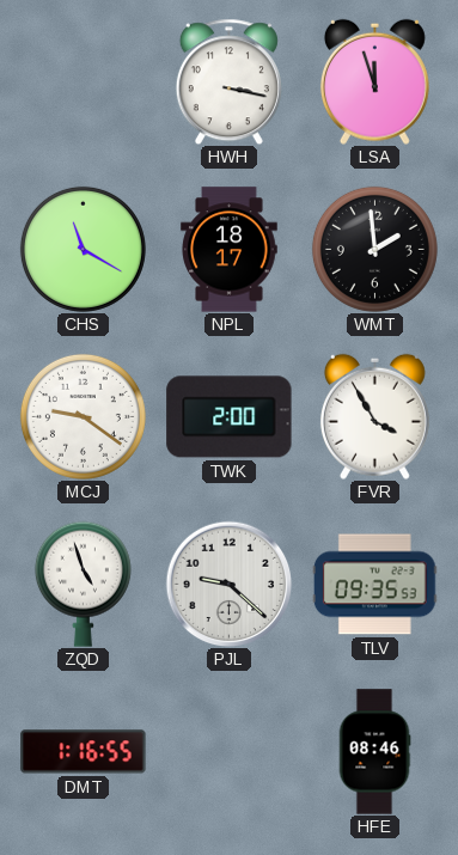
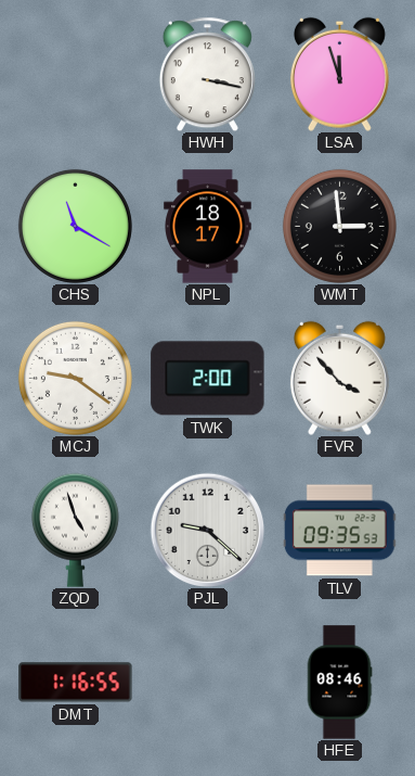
WMT: 1:59 -> 2:59
FVR: 3:55 -> 3:53
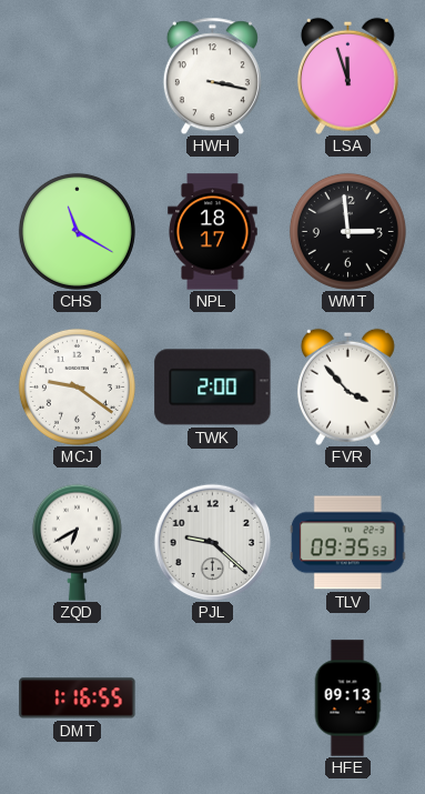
ZQD: 4:57 -> 6:40
HFE: 08:46 -> 09:13
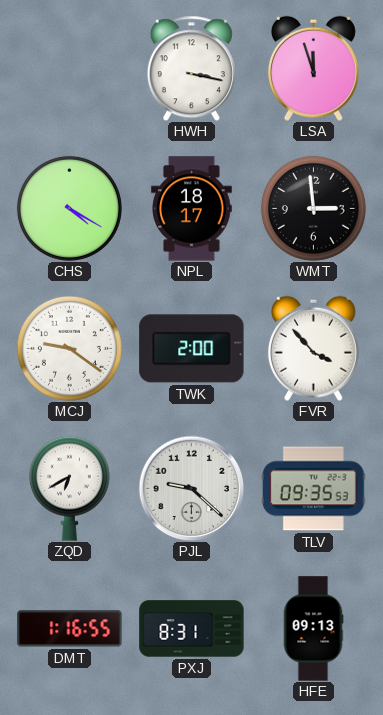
CHS: 11:20 -> 4:20
PXJ: none -> 8:31
